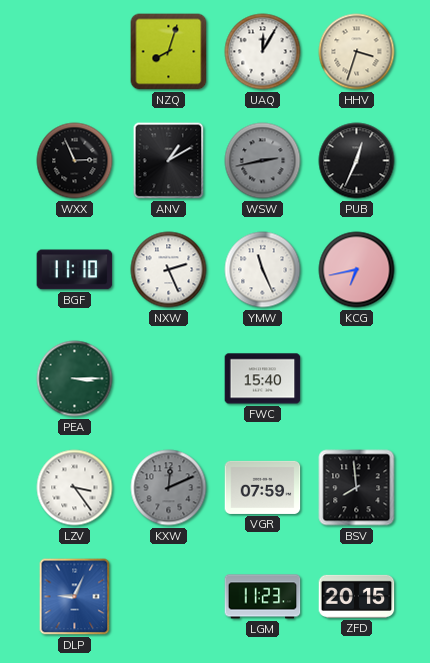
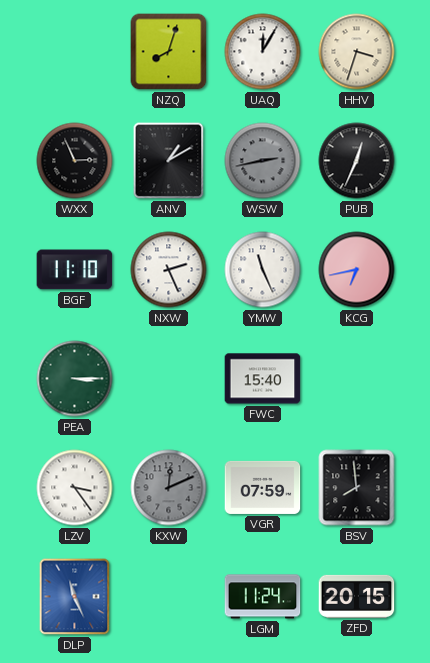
DLP: 9:04 -> 11:26
LGM: 11:23 -> 11:24
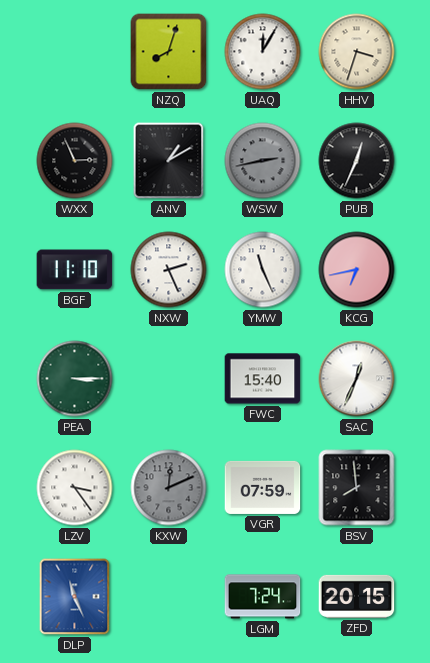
SAC: none -> 12:34
LGM: 11:24 -> 7:24
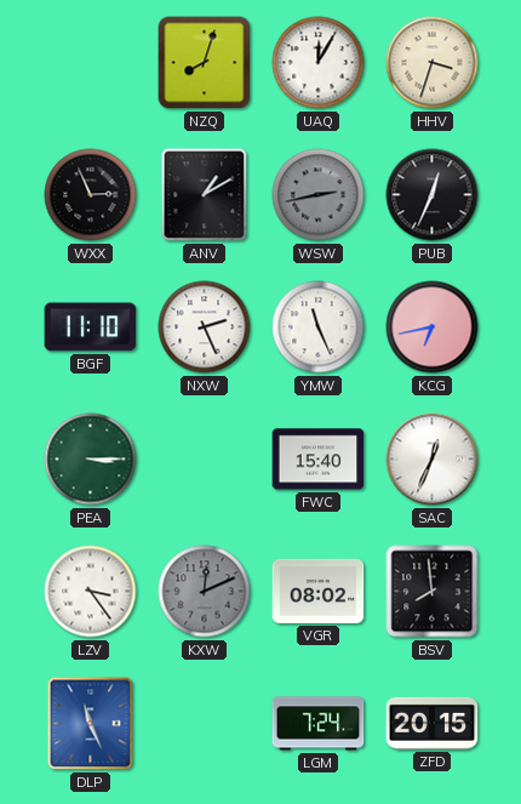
VGR: 07:59 -> 08:02
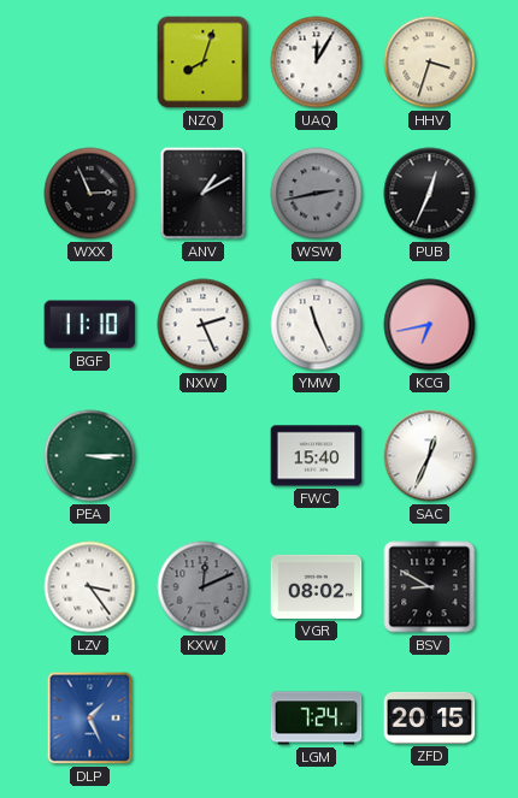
BSV: 7:59 -> 8:50
DLP: 11:26 -> 1:26
